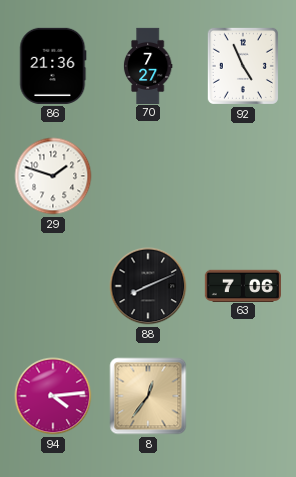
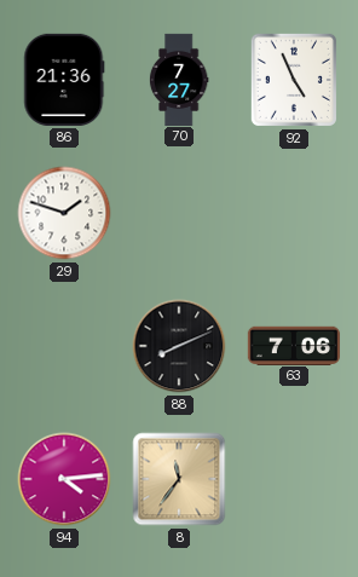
8: 12:36 -> 11:36
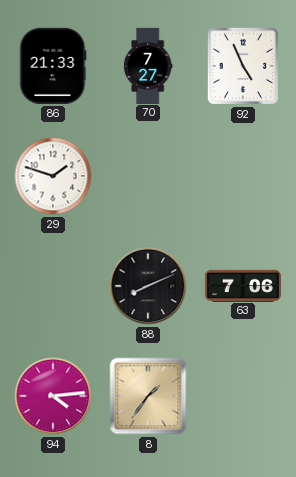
86: 21:36 -> 21:33
8: 11:36 -> 1:36
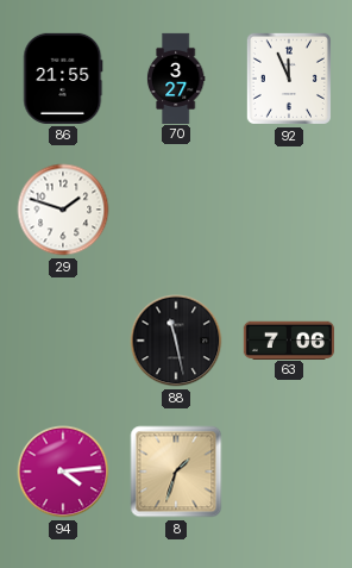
86: 21:33 -> 21:55
70: 7:27 -> 3:27
92: 4:56 -> 11:56
88: 8:11 -> 11:28
8: 1:36 -> 1:33
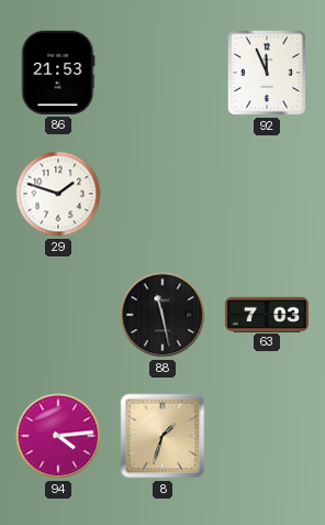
86: 21:55 -> 21:53
70: 3:27 -> none
63: 7:06 -> 7:03
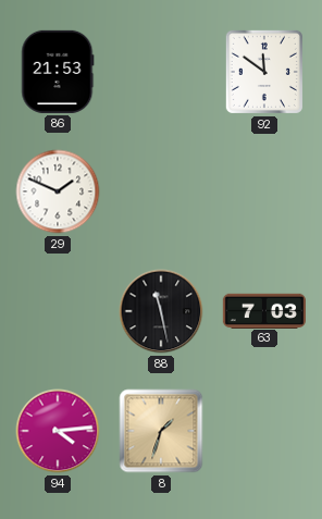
92: 11:56 -> 11:51
29: 1:48 -> 1:49
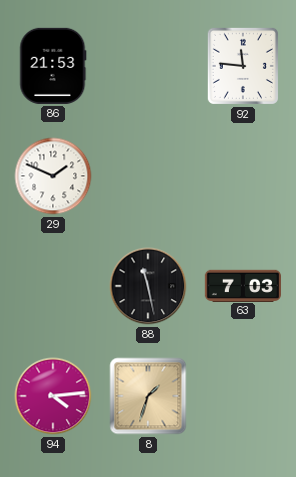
92: 11:51 -> 11:46
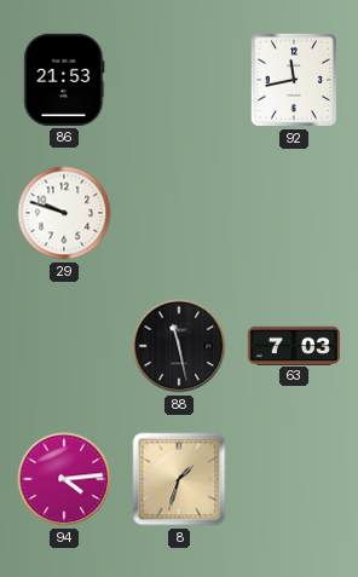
92: 11:46 -> 11:43
29: 1:49 -> 9:48
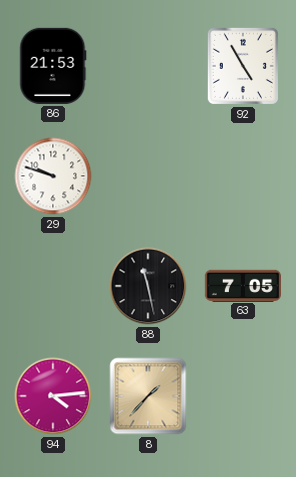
92: 11:43 -> 4:55
63: 7:03 -> 7:05
8: 1:33 -> 1:37
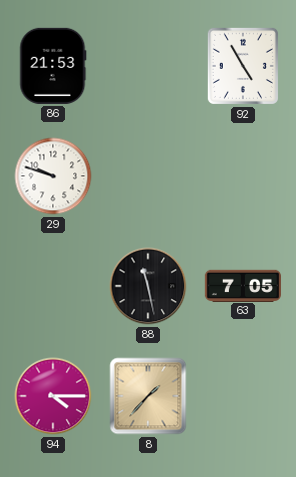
94: 4:14 -> 4:15
